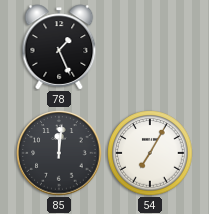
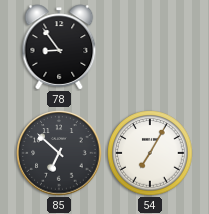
78: 1:26 -> 8:54
85: 12:01 -> 6:52
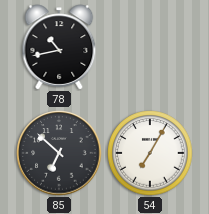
78: 8:54 -> 10:43
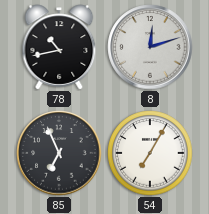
8: none -> 12:12
85: 6:52 -> 6:56
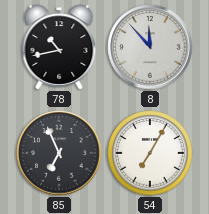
8: 12:12 -> 11:53
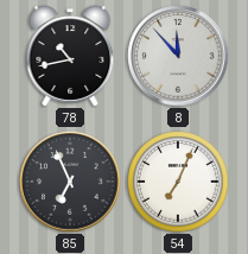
54: 7:05 -> 7:04
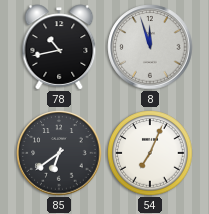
8: 11:53 -> 11:57
85: 6:56 -> 6:39
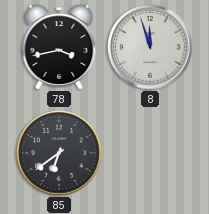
78: 10:43 -> 3:43
54: 7:04 -> none
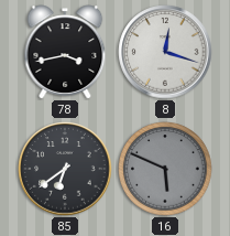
8: 11:57 -> 12:18
16: none -> 5:49
